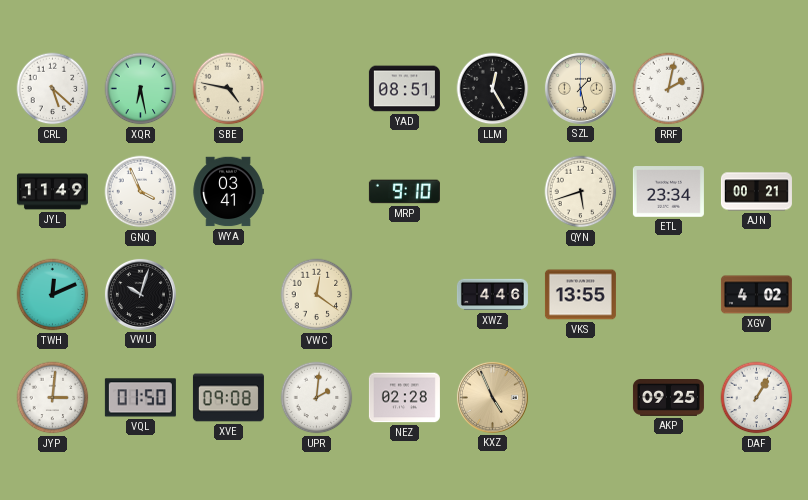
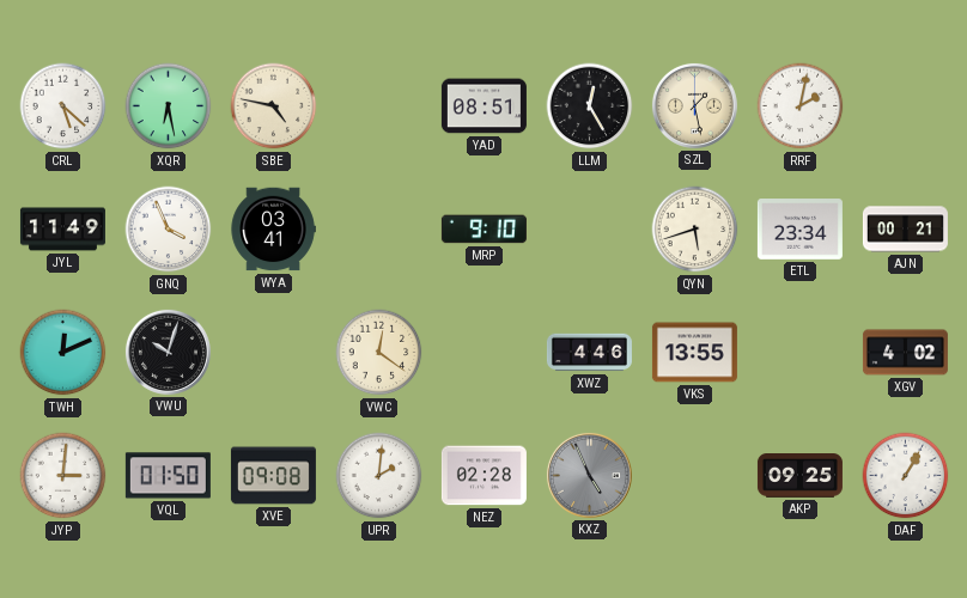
KXZ dial: champagne -> grey
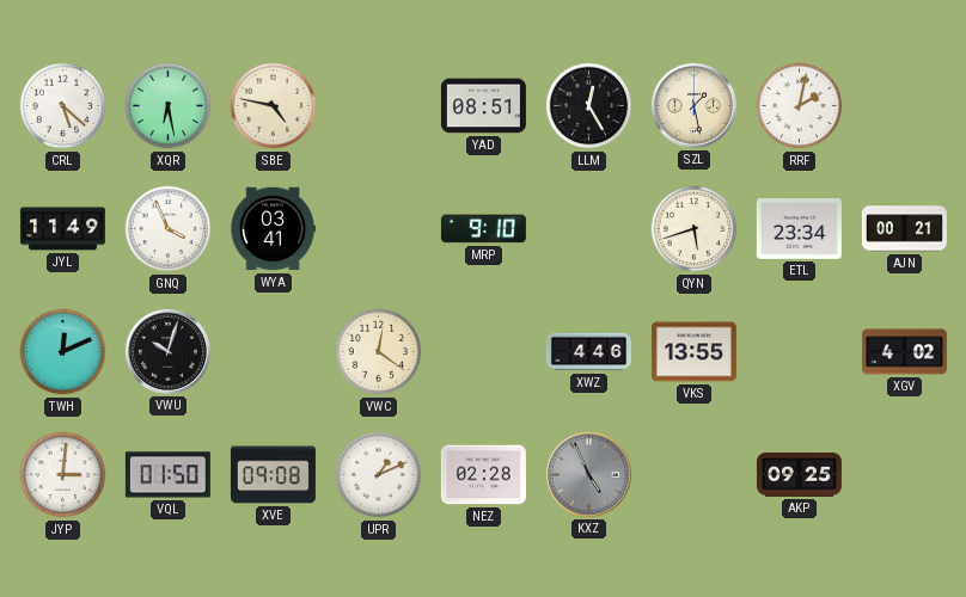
UPR: 2:01 -> 1:11
DAF: 1:05 -> none
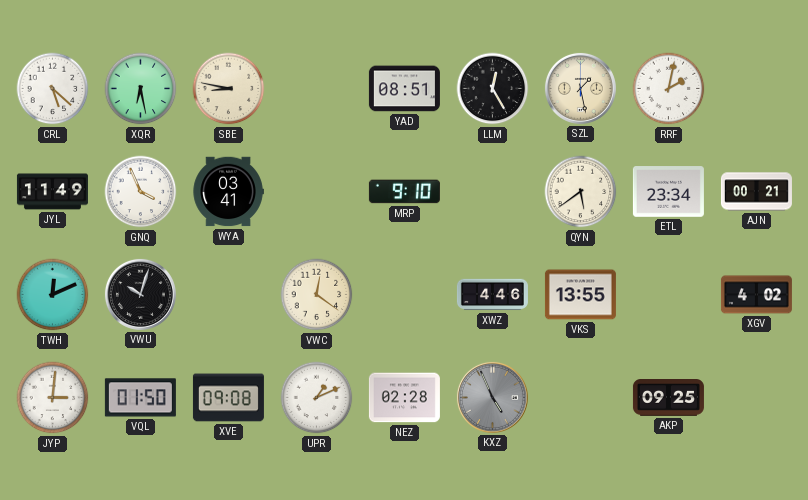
SBE: 4:47 -> 8:47
QYN: 5:42 -> 5:39
